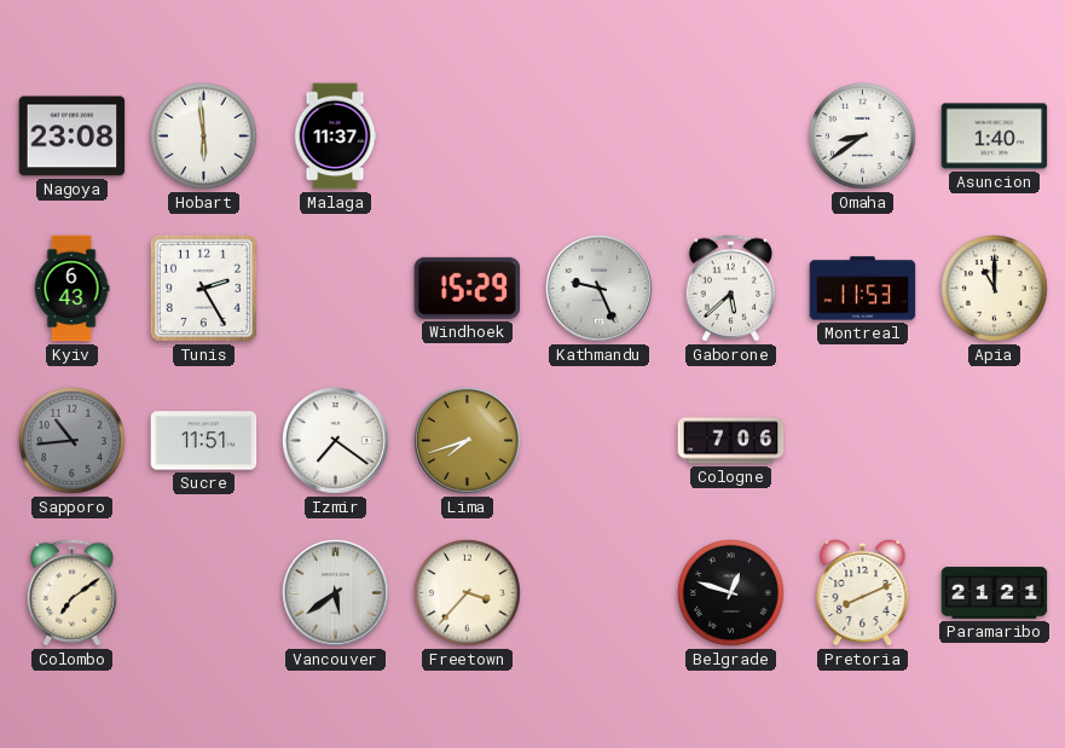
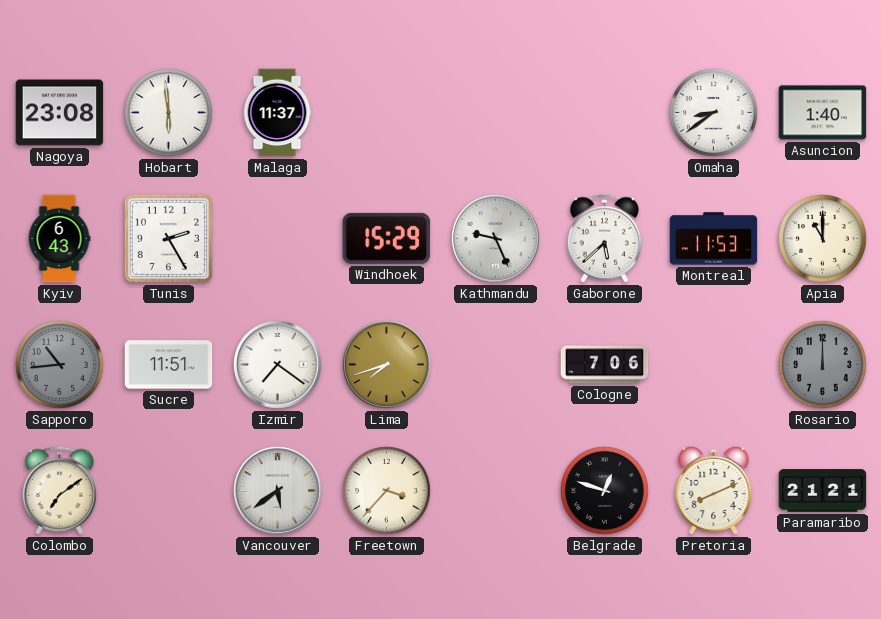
Rosario: none -> 12:00
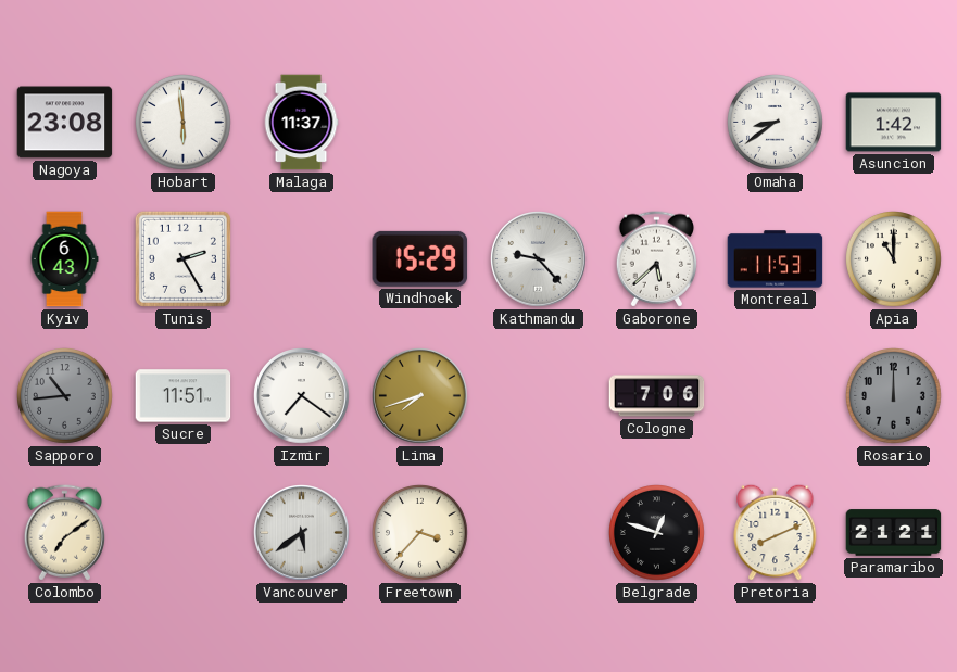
Asuncion: 1:40 -> 1:42
Kathmandu: 9:26 -> 9:23
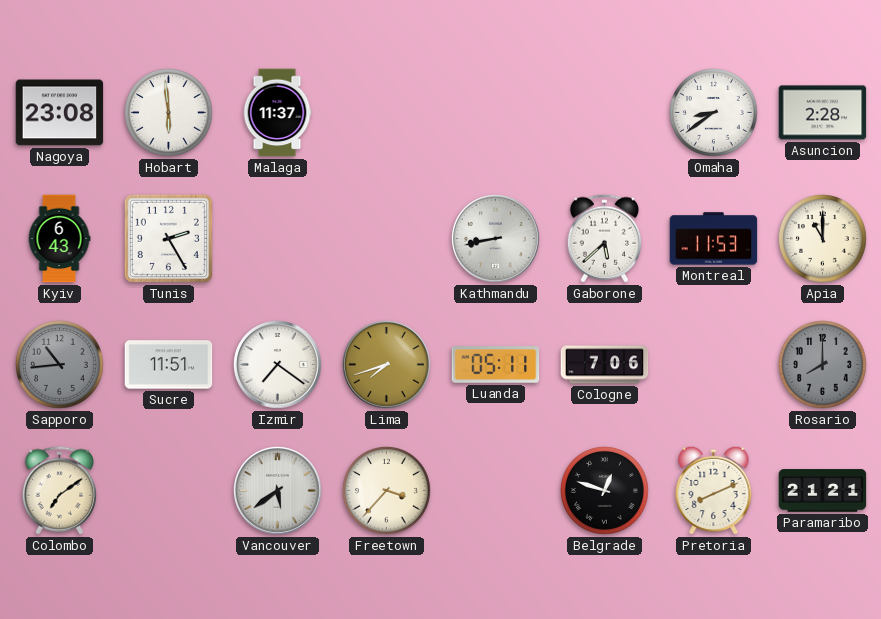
Asuncion: 1:42 -> 2:28
Windhoek: 15:29 -> none
Kathmandu: 9:23 -> 8:43
Luanda: none -> 05:11
Rosario: 12:00 -> 8:00
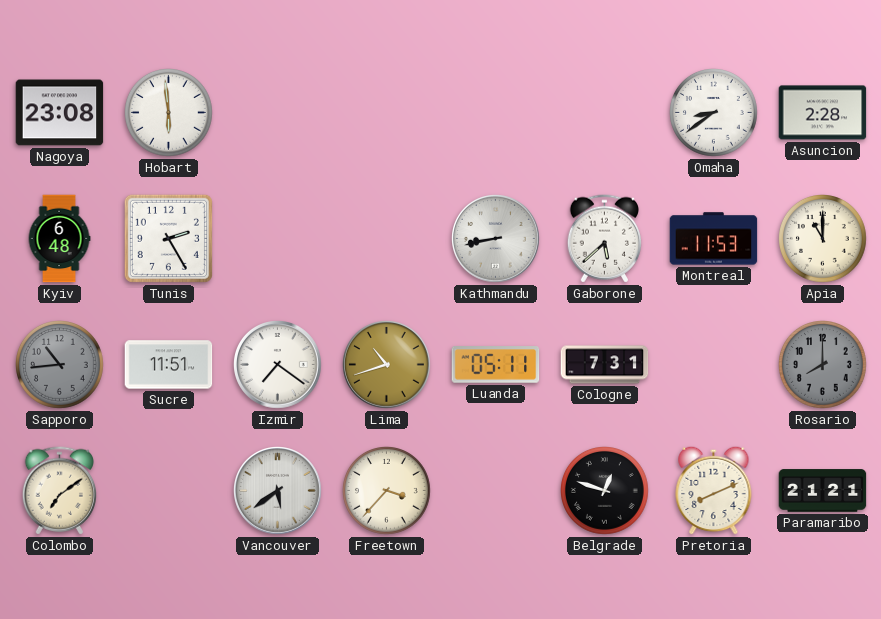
Malaga: 11:37 -> none
Kyiv: 6:43 -> 6:48
Lima: 7:42 -> 10:42
Cologne: 7:06 -> 7:31
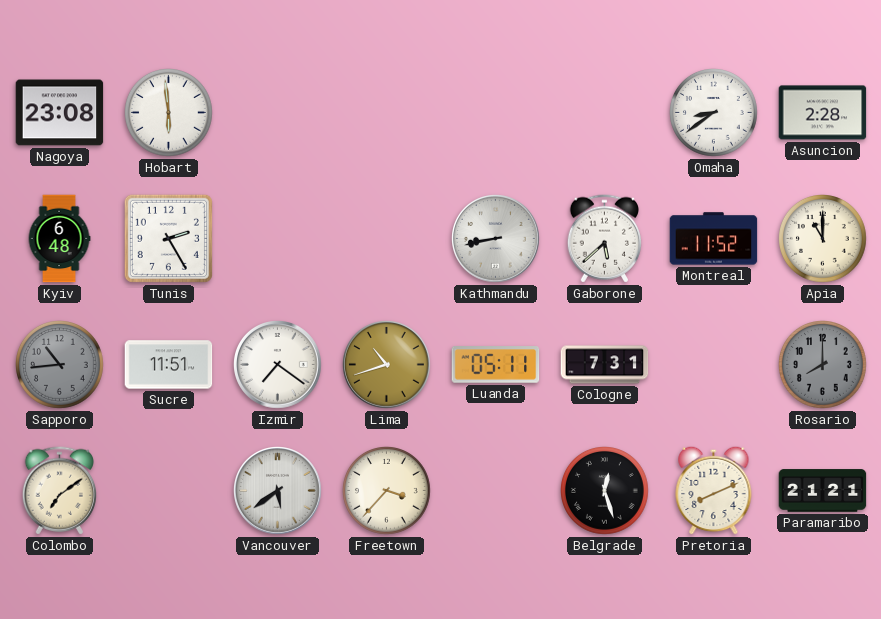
Montreal: 11:53 -> 11:52
Belgrade: 12:48 -> 12:27
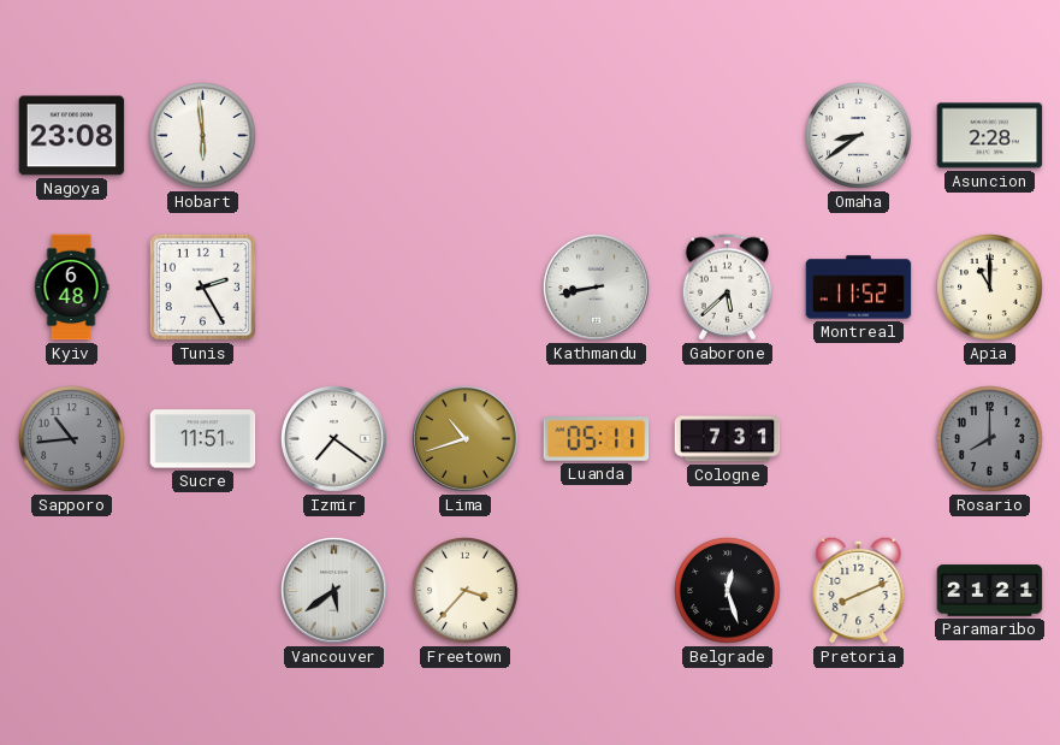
Colombo: 7:09 -> none
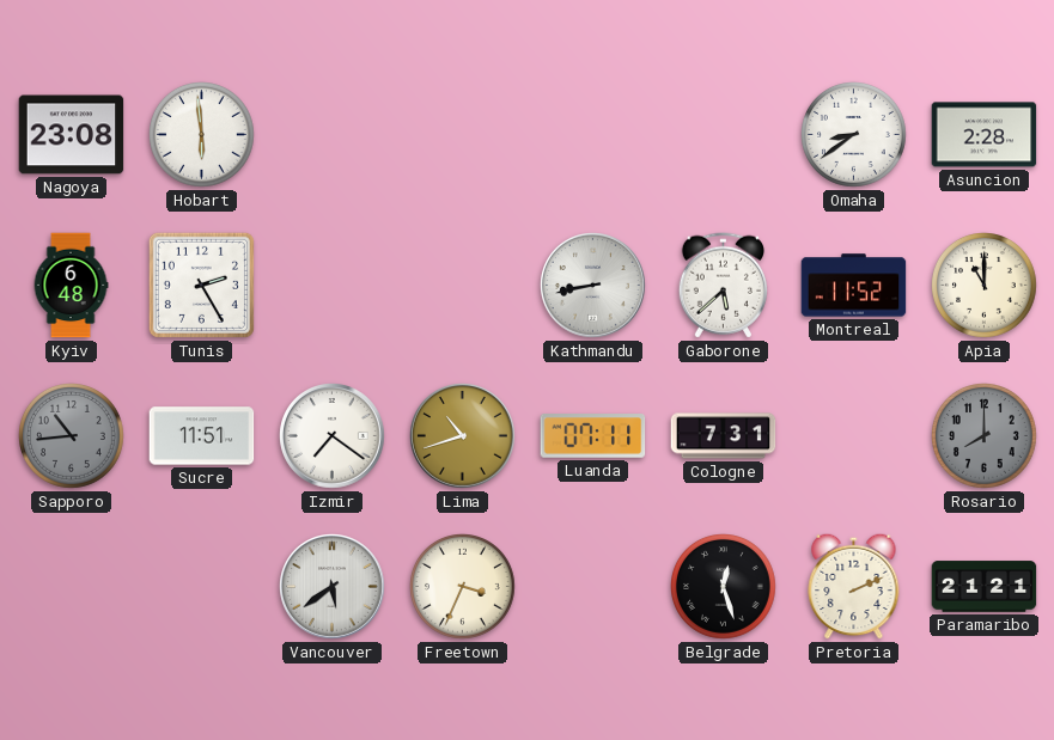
Luanda: 05:11 -> 07:11
Freetown: 3:37 -> 3:34
Pretoria: 8:11 -> 2:11
